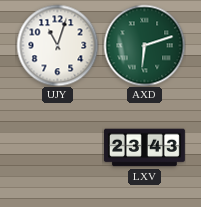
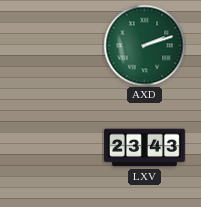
UJY: 11:03 -> none
AXD: 6:12 -> 2:12
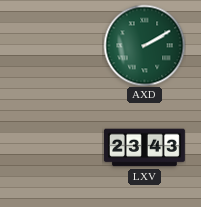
AXD: 2:12 -> 2:10
